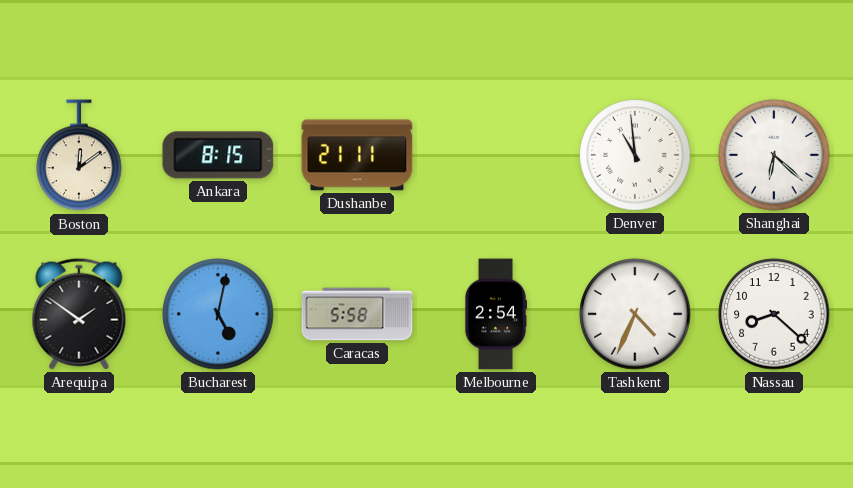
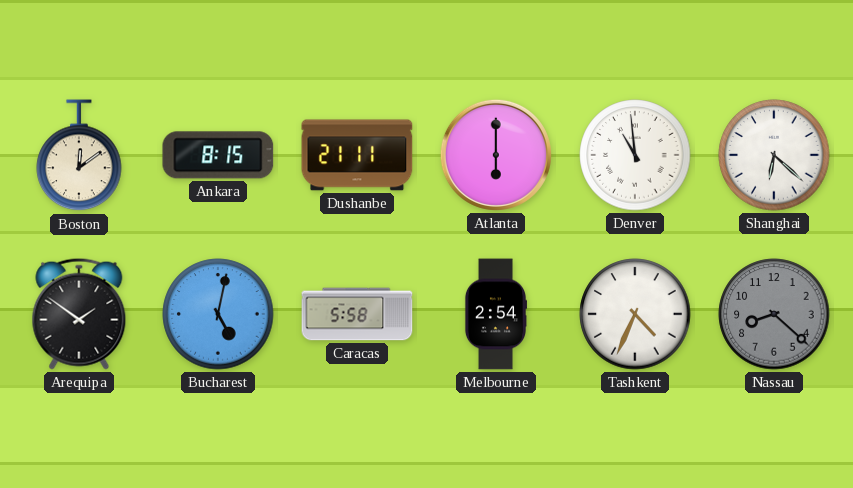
Atlanta: none -> 6:00
Nassau dial: white -> grey
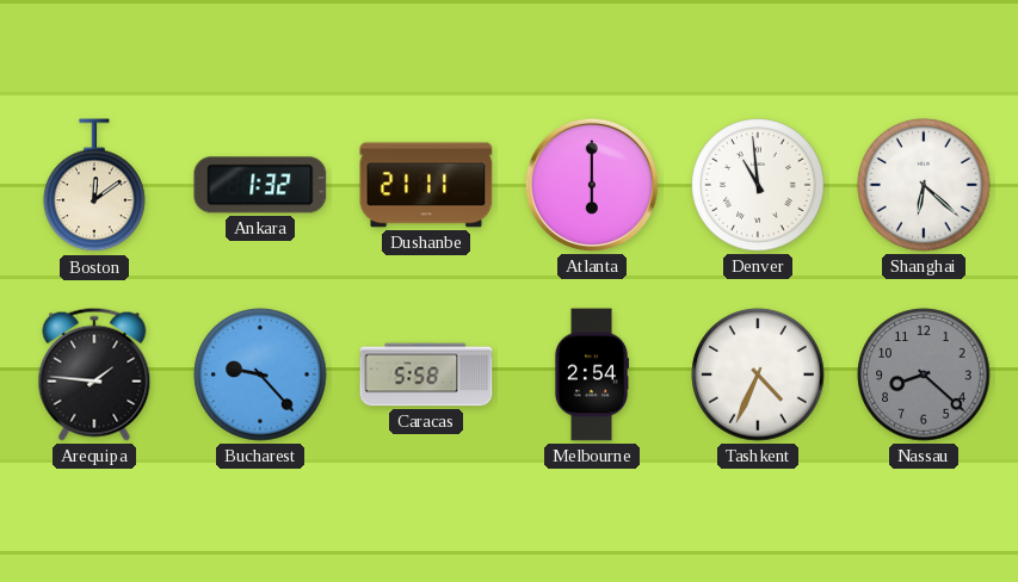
Ankara: 8:15 -> 1:32
Arequipa: 1:51 -> 1:46
Bucharest: 5:02 -> 9:23
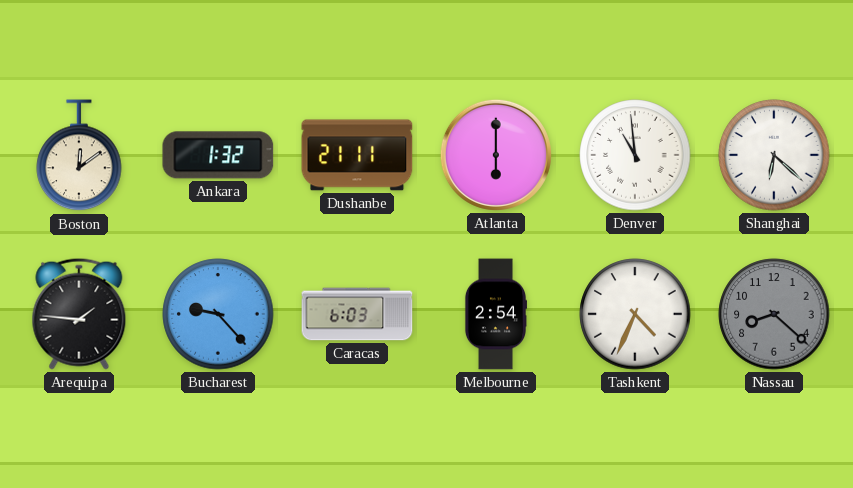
Caracas: 5:58 -> 6:03
